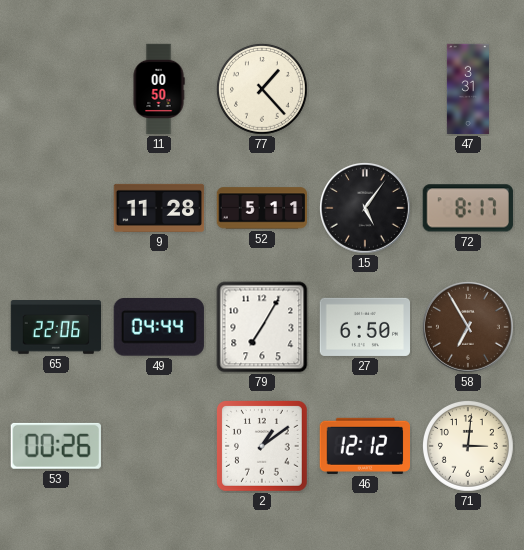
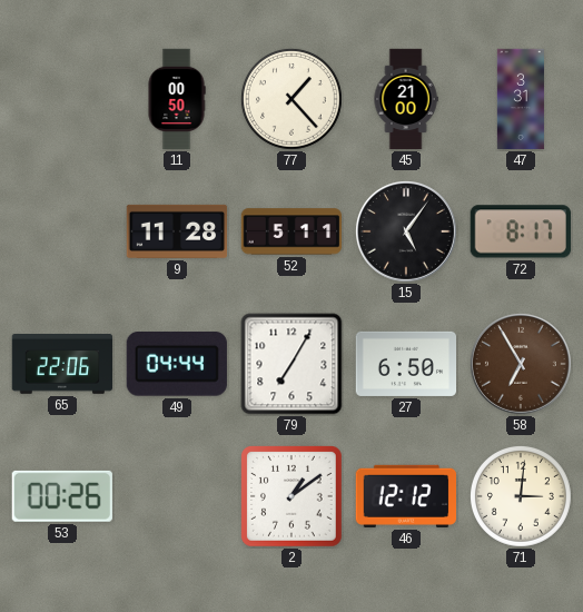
45: none -> 21:00
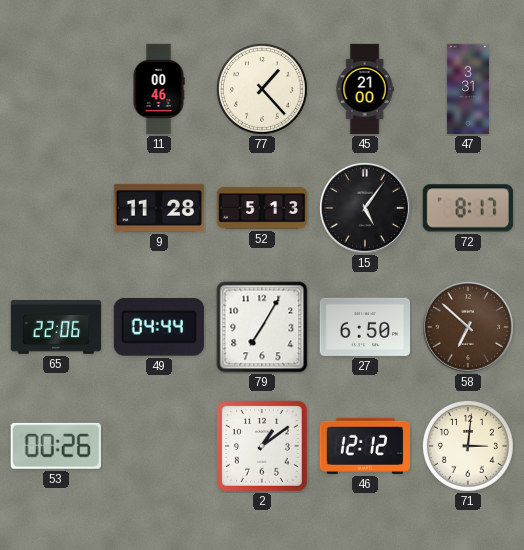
11: 00:50 -> 00:46
52: 5:11 -> 5:13
58: 6:55 -> 6:52
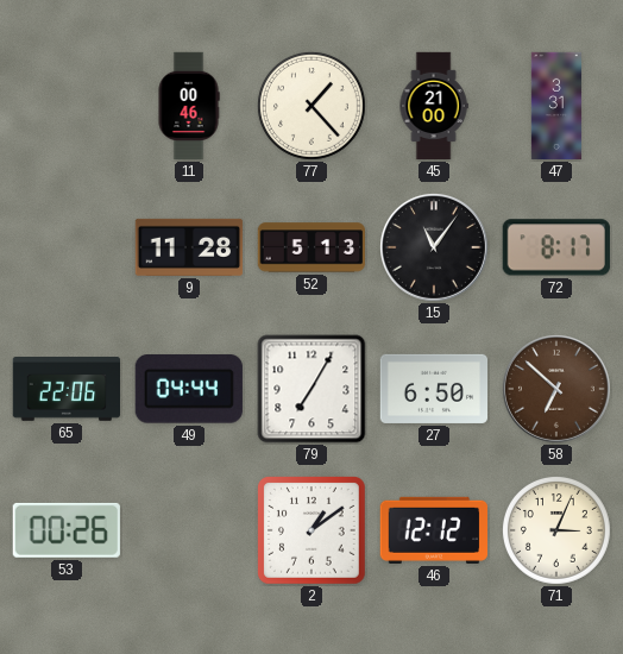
15: 5:06 -> 11:06
71: 3:01 -> 3:04
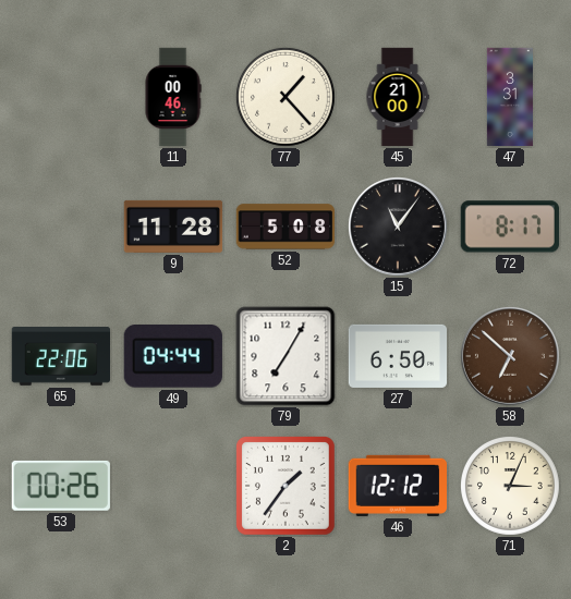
52: 5:13 -> 5:08
2: 1:09 -> 1:36
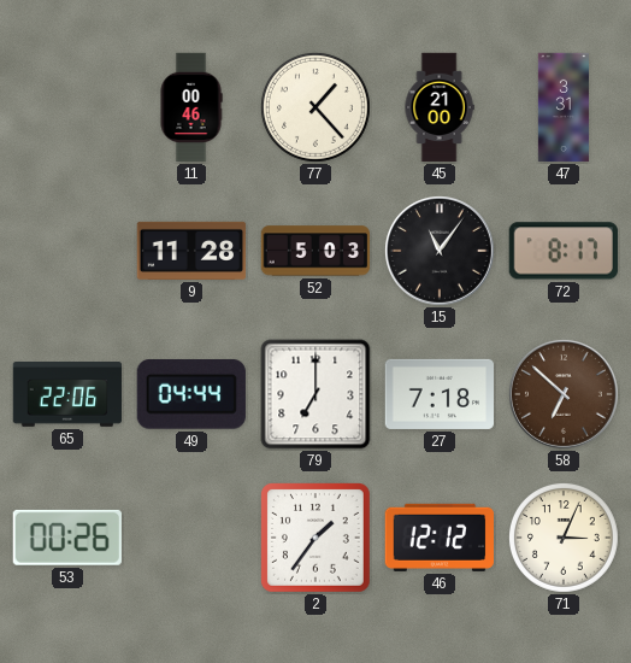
52: 5:08 -> 5:03
79: 7:05 -> 7:00
27: 6:50 -> 7:18
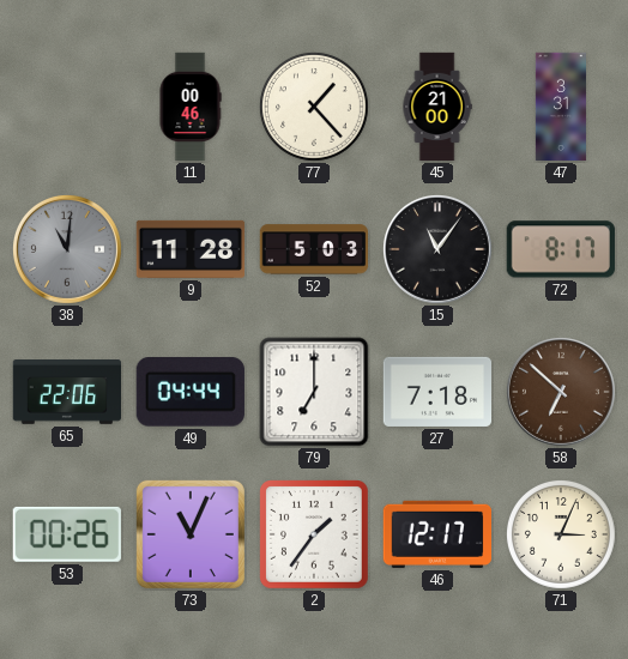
38: none -> 11:01
73: none -> 11:04
46: 12:12 -> 12:17
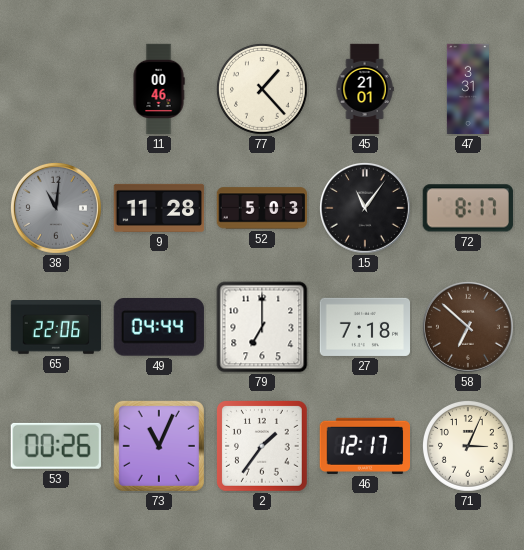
45: 21:00 -> 21:01
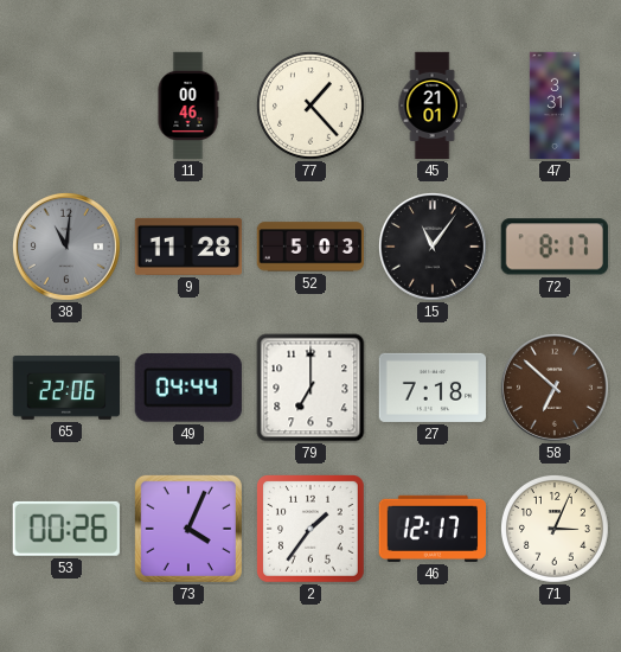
73: 11:04 -> 4:04
